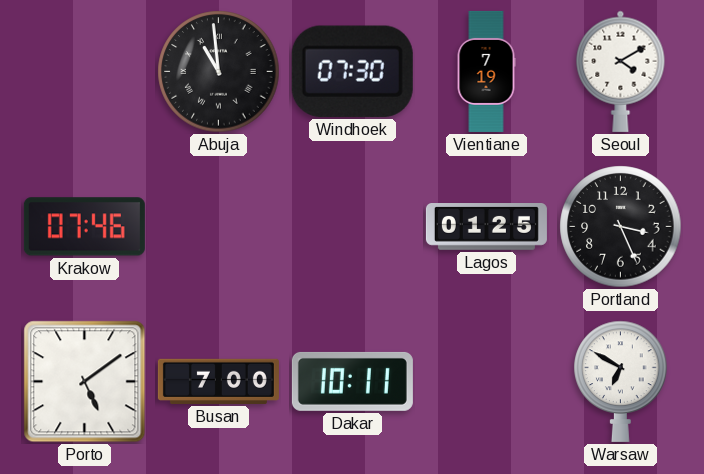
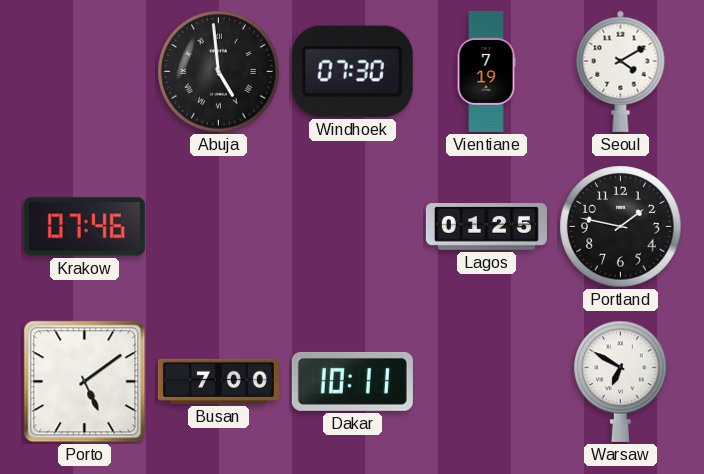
Abuja: 10:59 -> 4:59
Portland: 3:26 -> 1:47
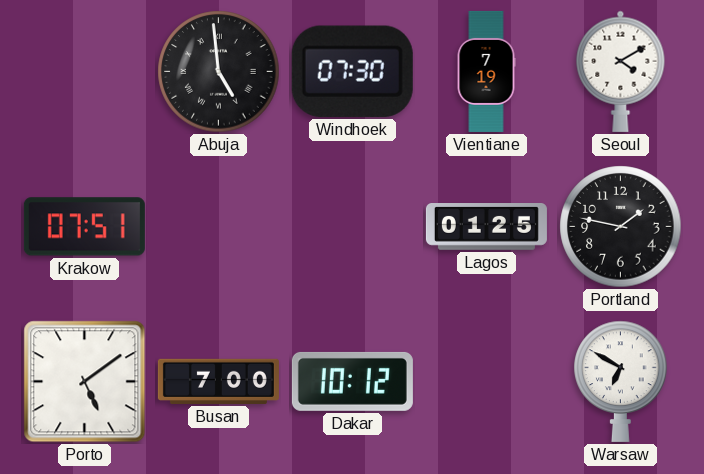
Krakow: 07:46 -> 07:51
Dakar: 10:11 -> 10:12
